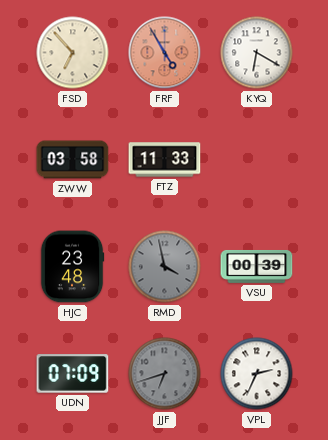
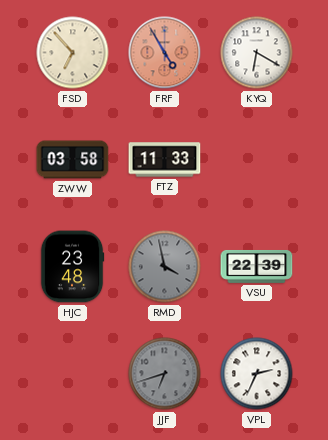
VSU: 00:39 -> 22:39
UDN: 07:09 -> none
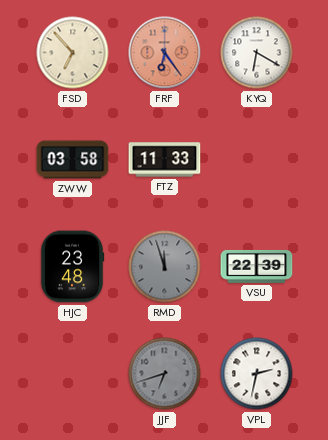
FRF: 4:55 -> 6:24
RMD: 3:58 -> 11:57
VPL: 2:34 -> 2:32
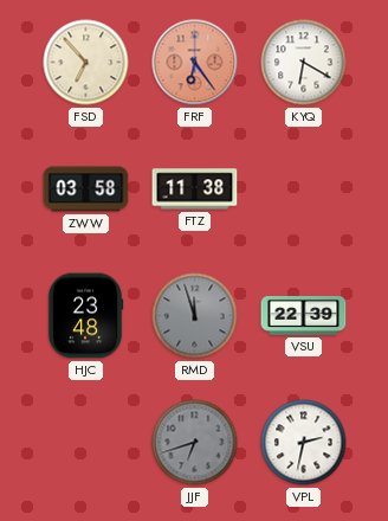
FTZ: 11:33 -> 11:38
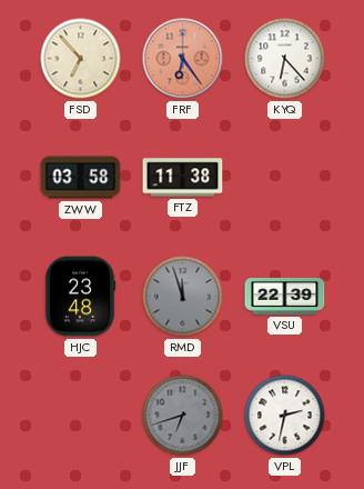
KYQ: 6:20 -> 6:23
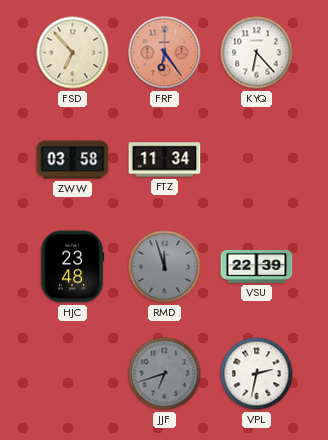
FTZ: 11:38 -> 11:34
